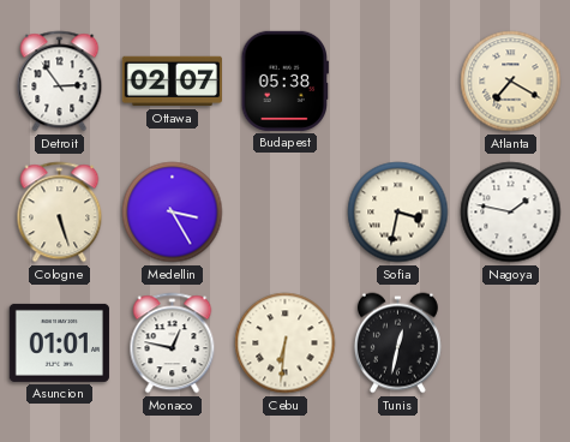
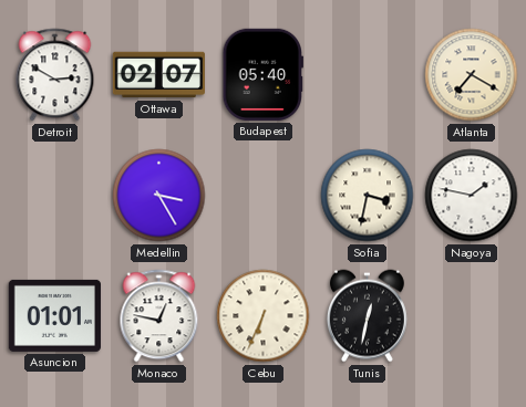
Detroit: 2:54 -> 2:50
Budapest: 05:38 -> 05:40
Cologne: 5:27 -> none
Cebu: 6:31 -> 6:34
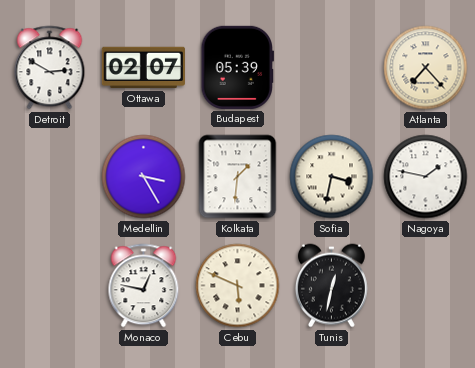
Budapest: 05:40 -> 05:39
Atlanta: 7:20 -> 7:23
Kolkata: none -> 1:31
Asuncion: 01:01 -> none
Cebu: 6:34 -> 5:49
